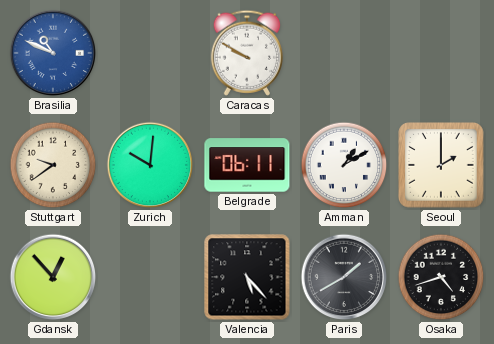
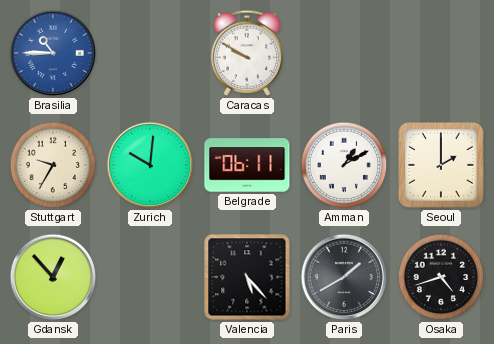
Brasilia: 10:49 -> 10:45
Stuttgart: 9:39 -> 9:35
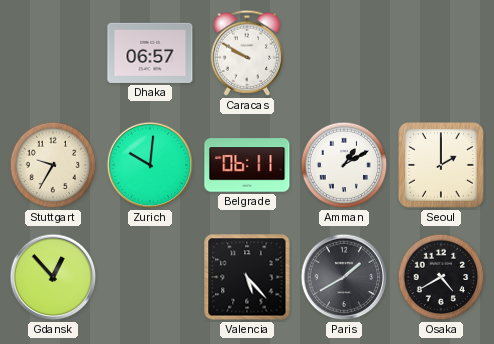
Brasilia: 10:45 -> none
Dhaka: none -> 06:57
Osaka: 4:42 -> 4:40
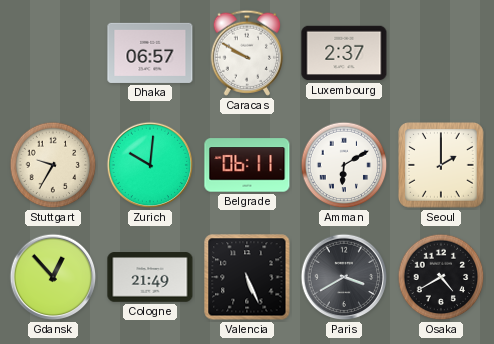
Luxembourg: none -> 2:37
Amman: 1:10 -> 6:10
Cologne: none -> 21:49
Valencia: 5:23 -> 5:26
Paris: 1:40 -> 3:40
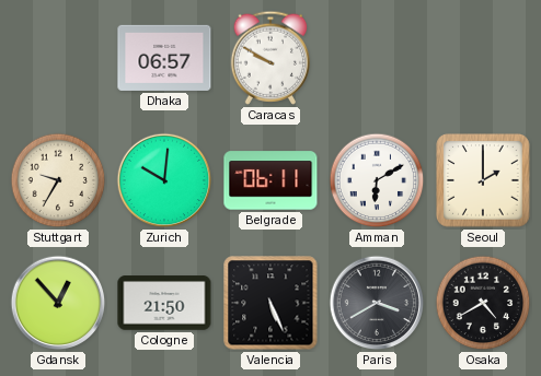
Luxembourg: 2:37 -> none
Cologne: 21:49 -> 21:50
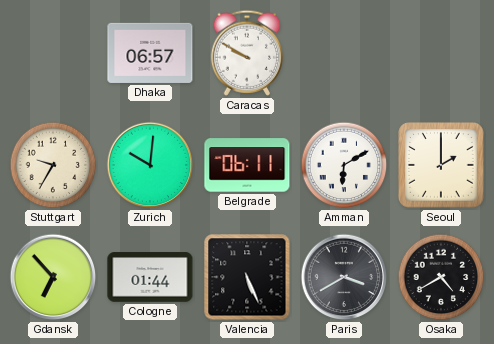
Gdansk: 12:53 -> 6:53
Cologne: 21:50 -> 01:44
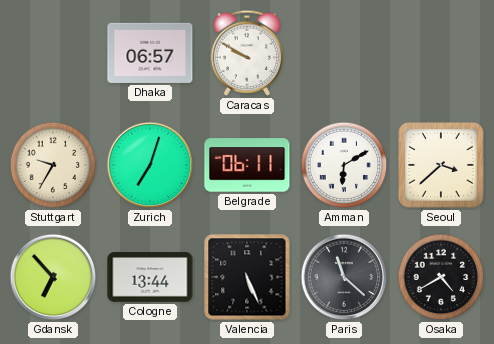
Zurich: 10:01 -> 7:03
Seoul: 2:00 -> 3:38
Cologne: 01:44 -> 13:44
Paris: 3:40 -> 11:22
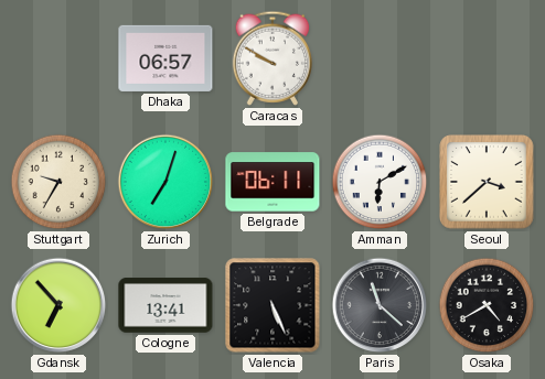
Cologne: 13:44 -> 13:41
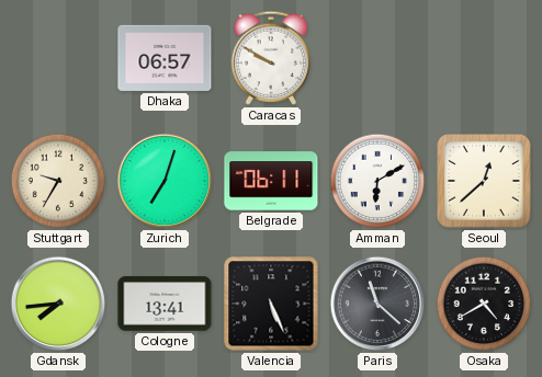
Seoul: 3:38 -> 12:38
Gdansk: 6:53 -> 7:44
